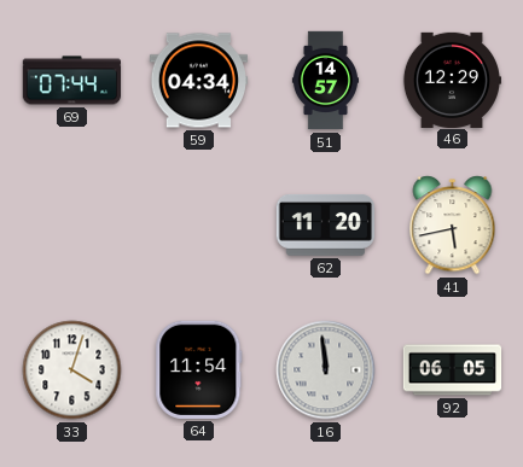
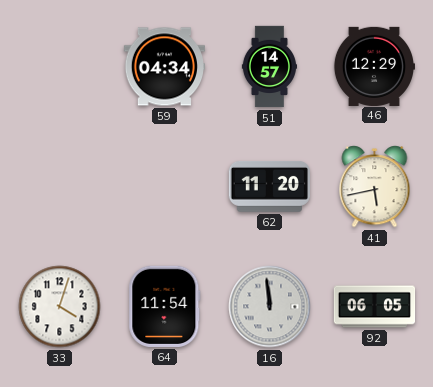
69: 07:44 -> none
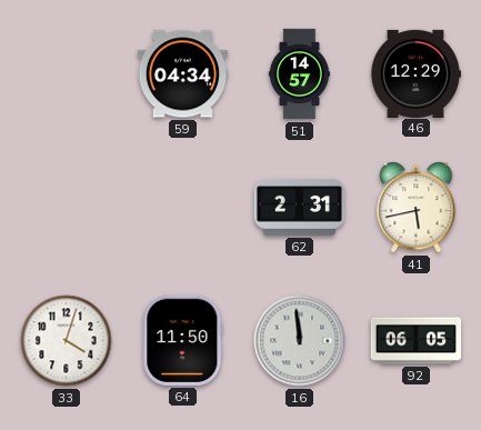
62: 11:20 -> 2:31
64: 11:54 -> 11:50
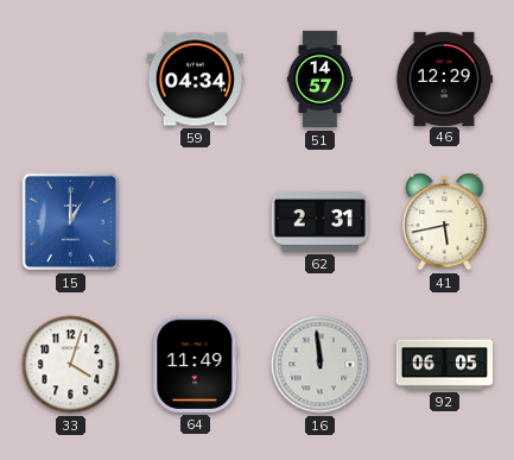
15: none -> 1:00
64: 11:50 -> 11:49
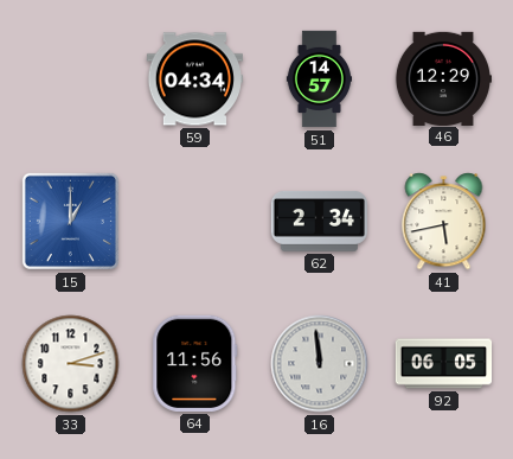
62: 2:31 -> 2:34
33: 4:03 -> 3:12
64: 11:49 -> 11:56
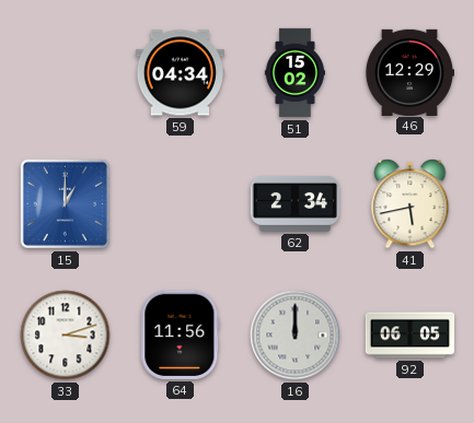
51: 14:57 -> 15:02
16: 11:59 -> 12:00
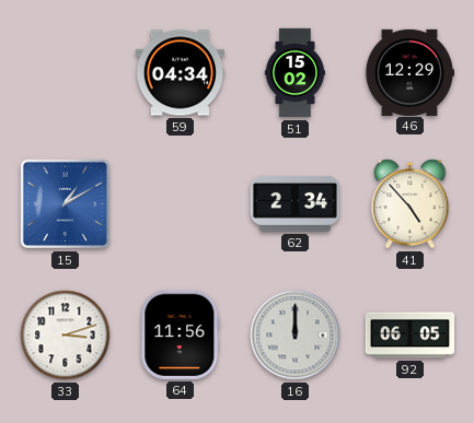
15: 1:00 -> 1:10
41: 5:43 -> 4:53
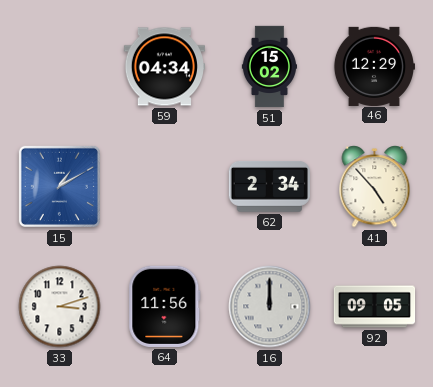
92: 06:05 -> 09:05
